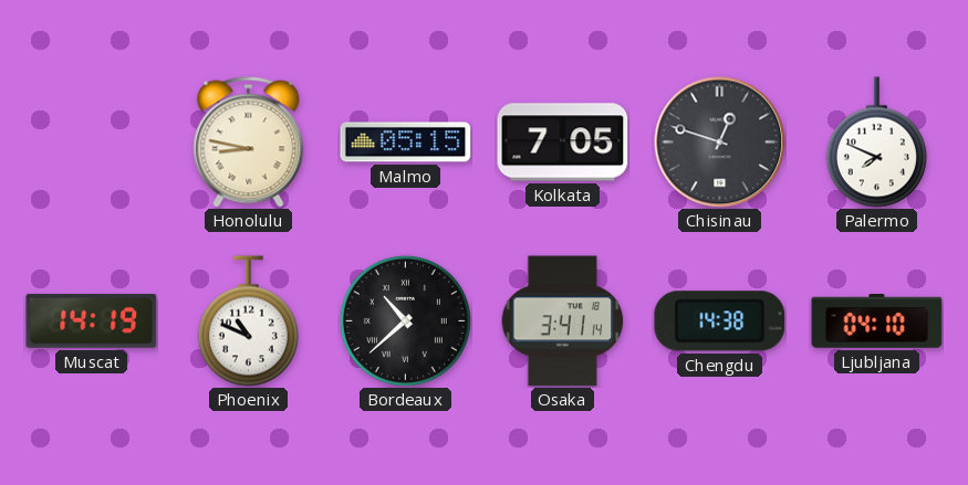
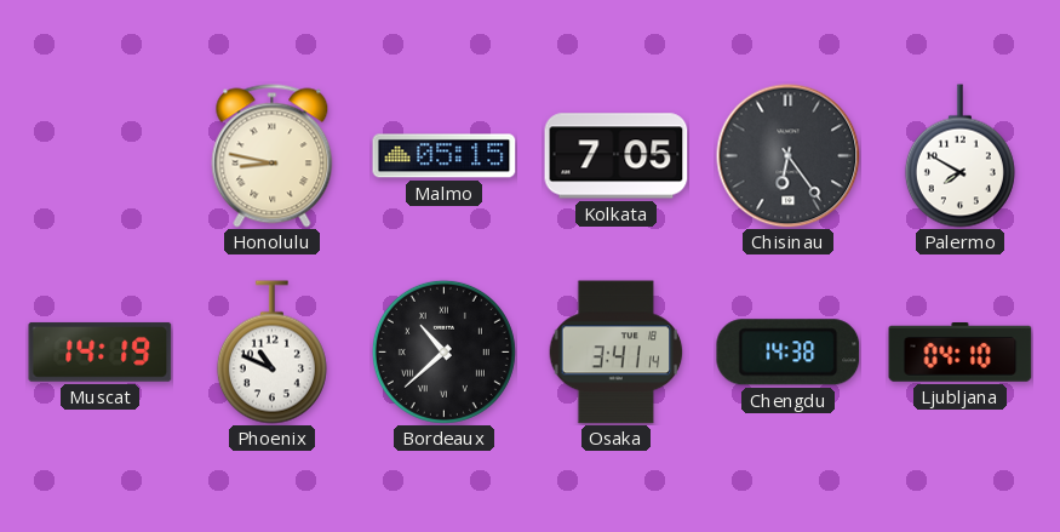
Chisinau: 12:48 -> 6:24
Palermo: 7:49 -> 7:50
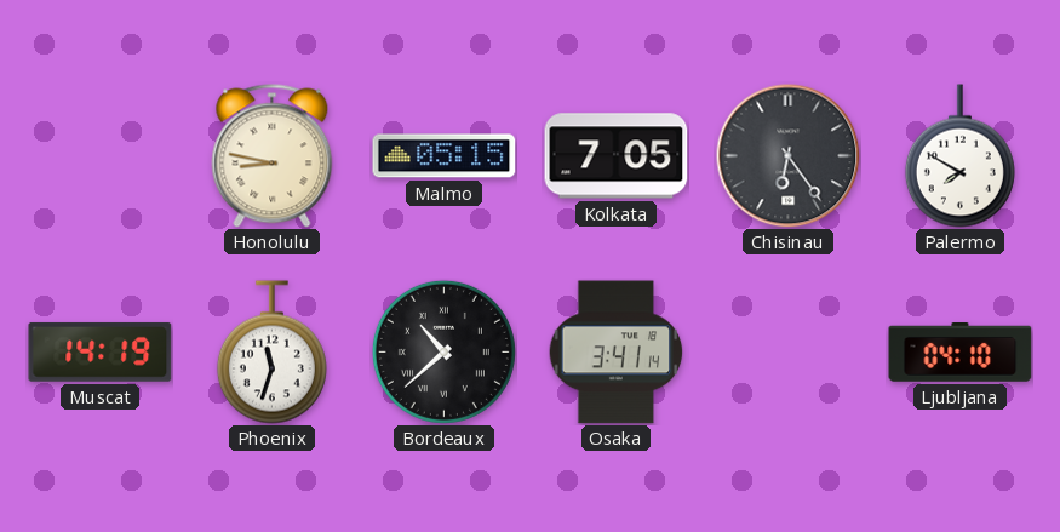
Phoenix: 10:49 -> 11:33
Chengdu: 14:38 -> none
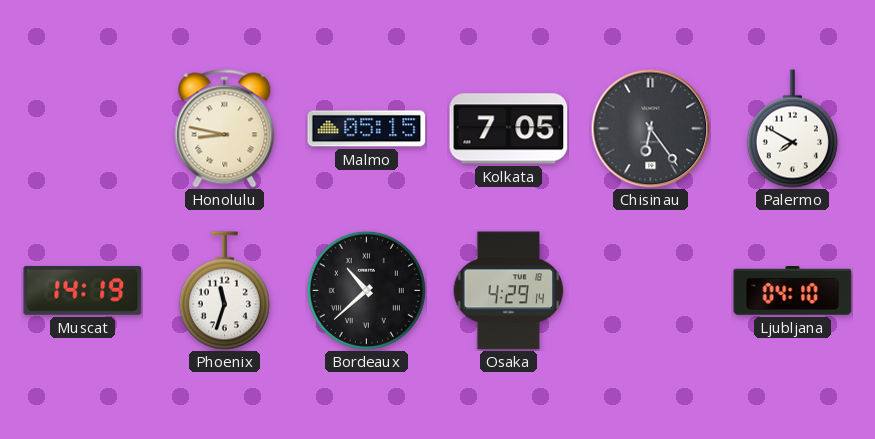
Osaka: 3:41 -> 4:29
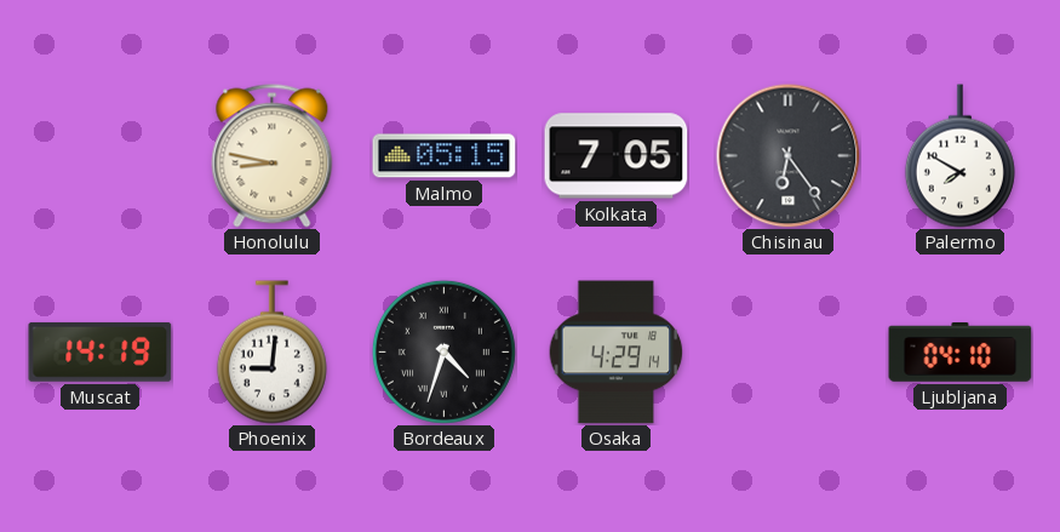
Phoenix: 11:33 -> 9:01
Bordeaux: 10:38 -> 4:33
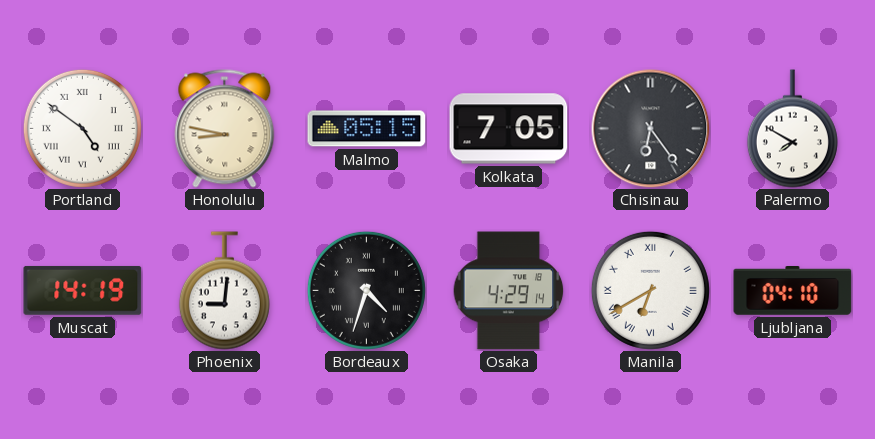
Portland: none -> 4:51
Manila: none -> 6:40
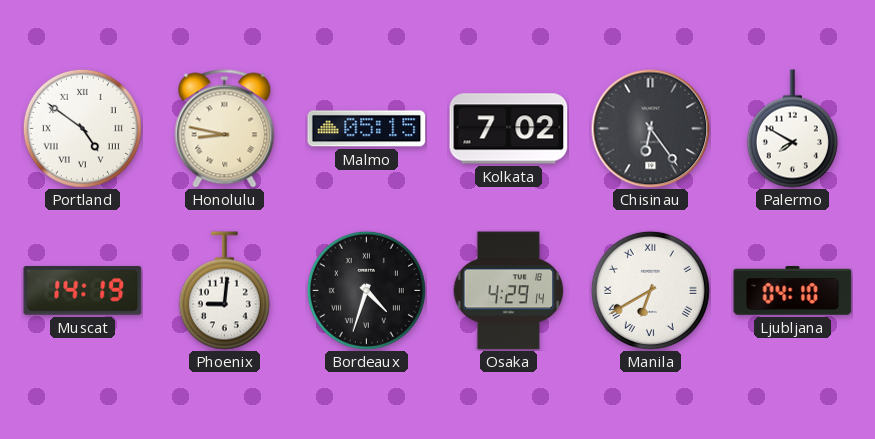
Kolkata: 7:05 -> 7:02
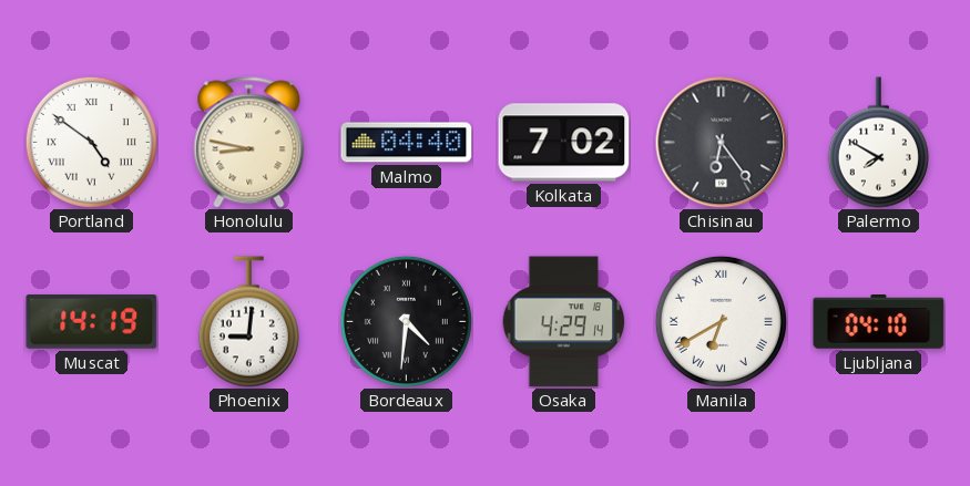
Malmo: 05:15 -> 04:40
Bordeaux: 4:33 -> 4:31
